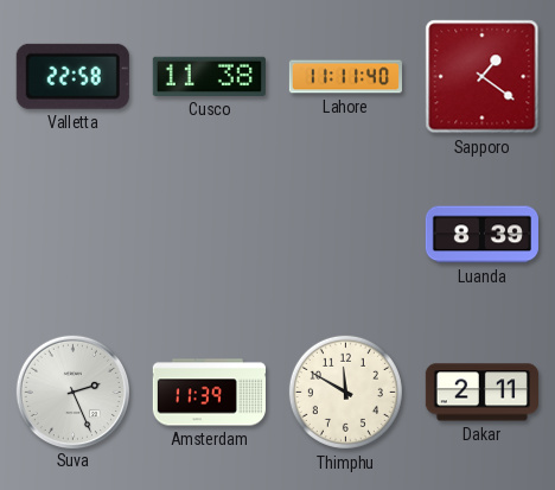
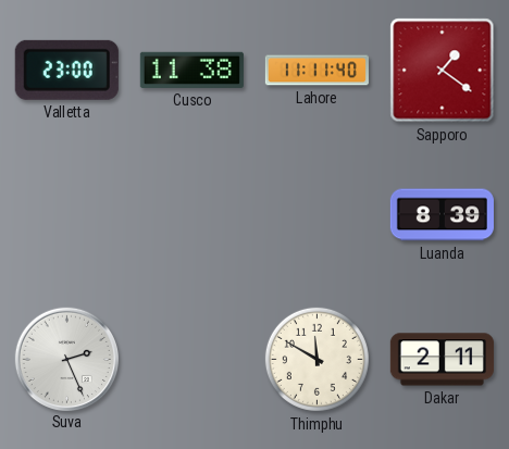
Valletta: 22:58 -> 23:00
Amsterdam: 11:39 -> none
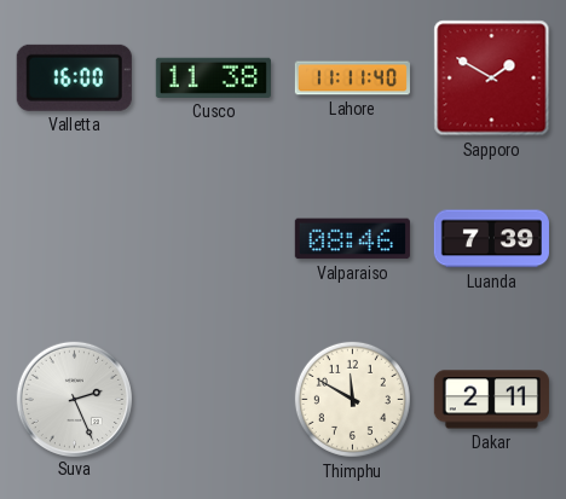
Valletta: 23:00 -> 16:00
Sapporo: 1:21 -> 1:50
Valparaiso: none -> 08:46
Luanda: 8:39 -> 7:39
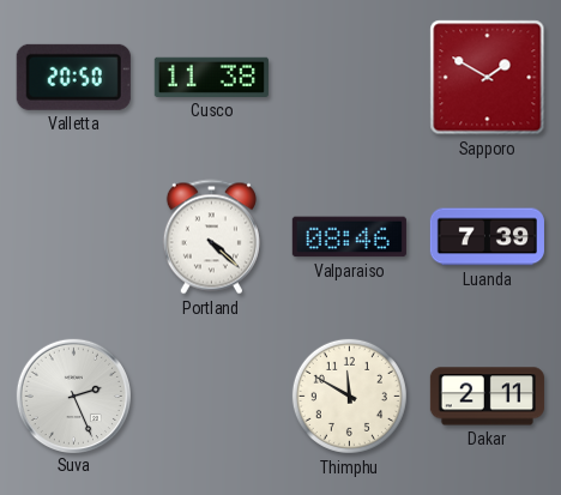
Valletta: 16:00 -> 20:50
Lahore: 11:11 -> none
Portland: none -> 4:22
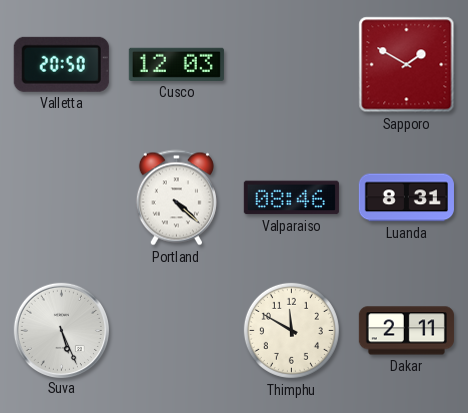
Cusco: 11:38 -> 12:03
Luanda: 7:39 -> 8:31
Suva: 2:26 -> 5:26
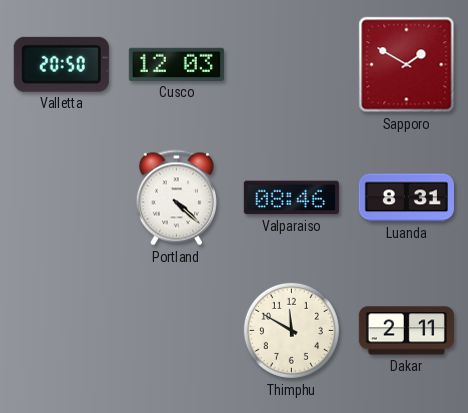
Suva: 5:26 -> none
